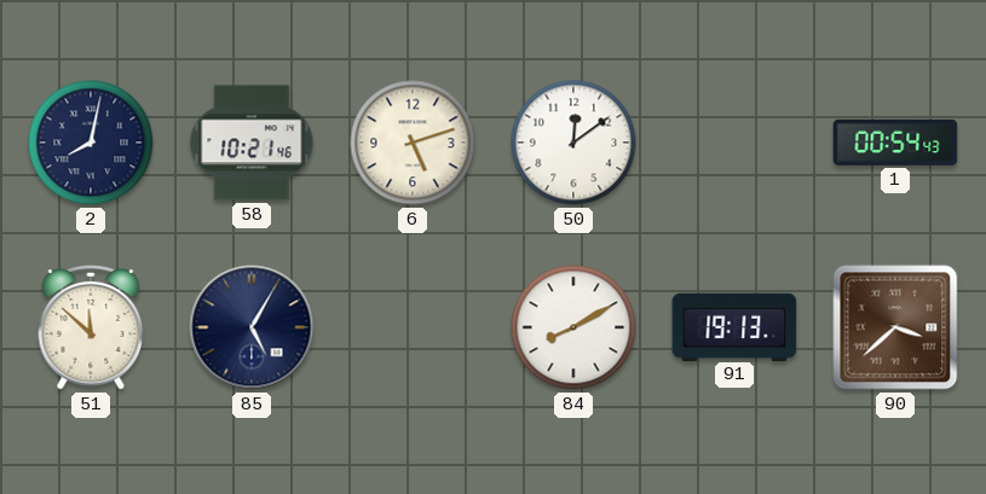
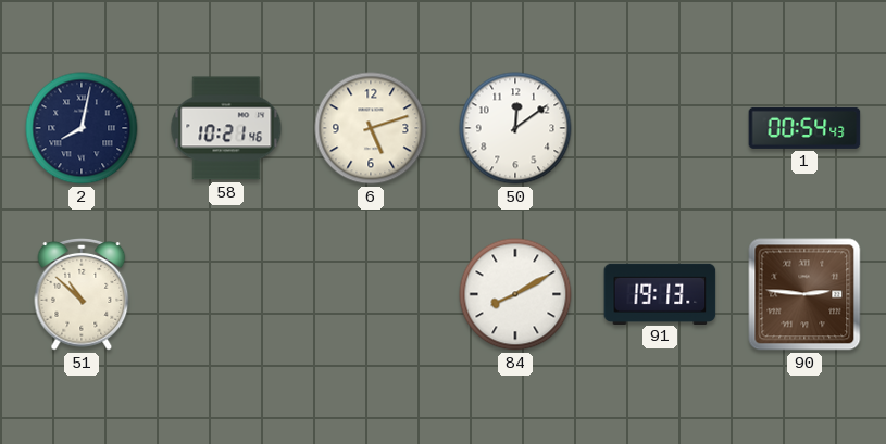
51: 11:52 -> 10:52
85: 5:05 -> none
90: 3:38 -> 2:46
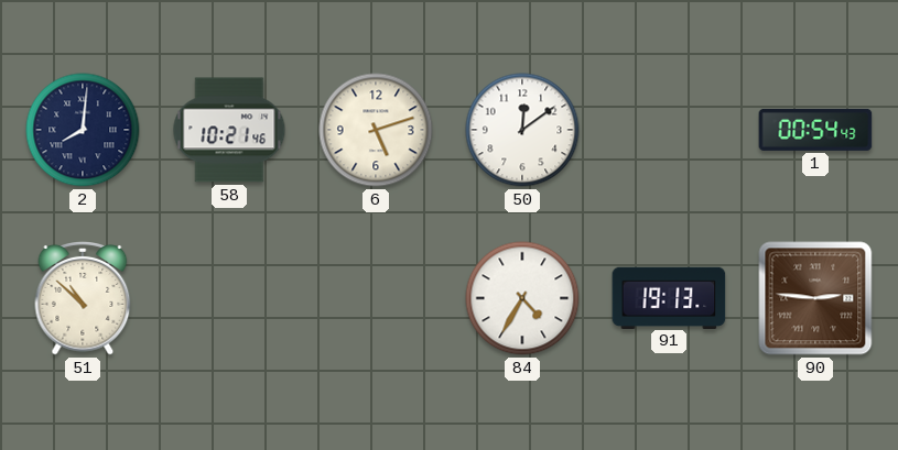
2: 8:02 -> 8:01
84: 8:10 -> 4:35
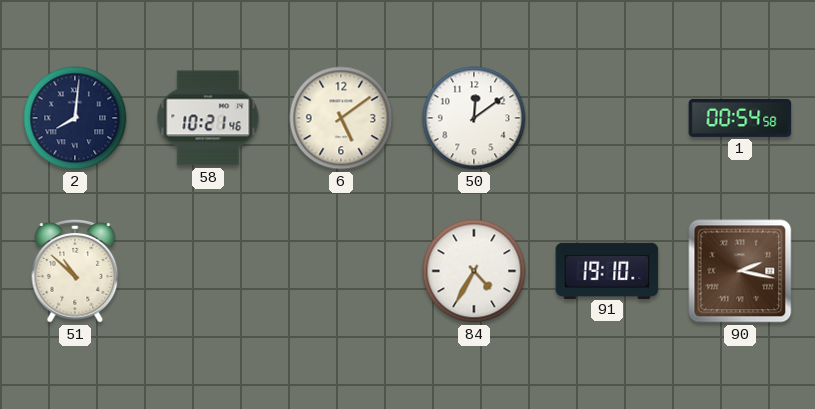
6: 5:12 -> 5:09
1: 00:54:43 -> 00:54:58
91: 19:13 -> 19:10
90: 2:46 -> 2:17
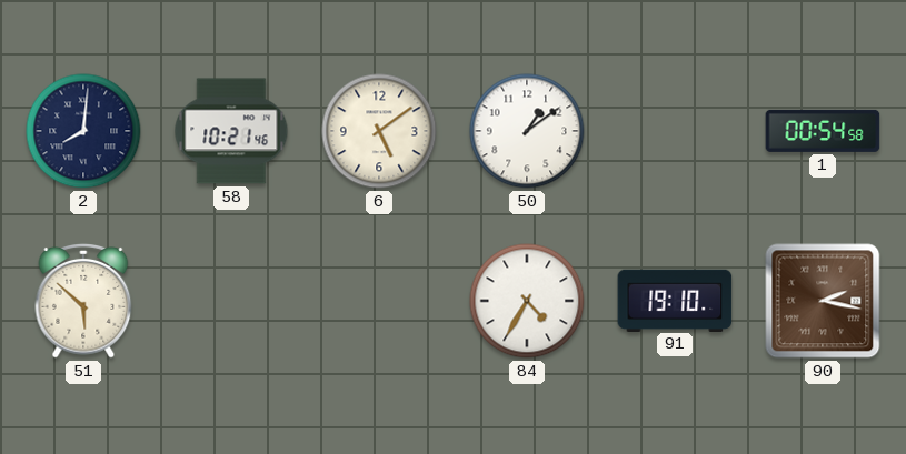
50: 12:09 -> 1:09
51: 10:52 -> 5:52
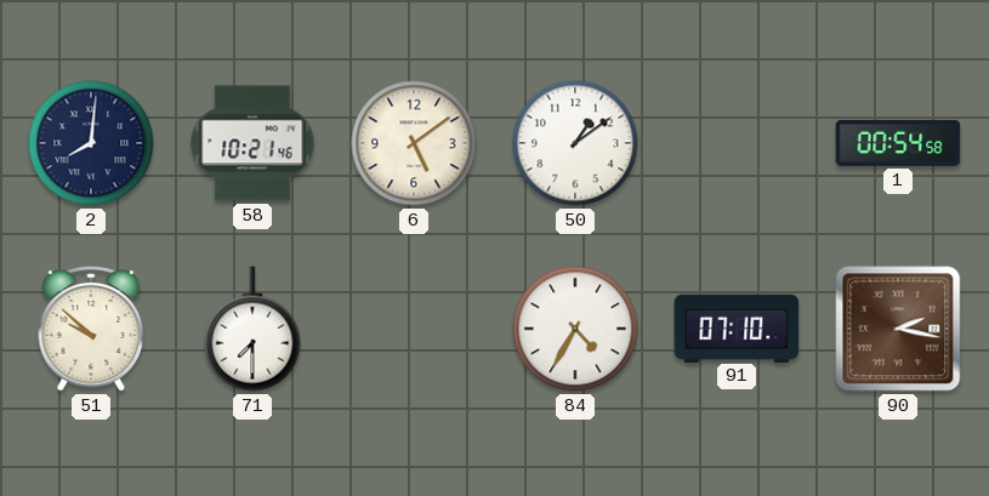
51: 5:52 -> 9:52
71: none -> 7:30
91: 19:10 -> 07:10
